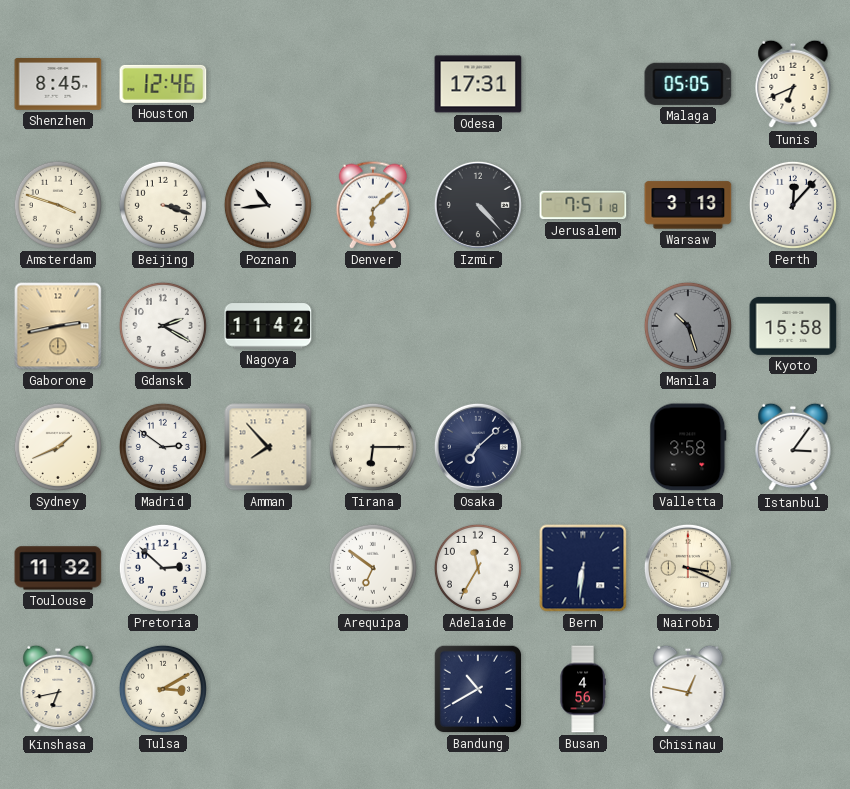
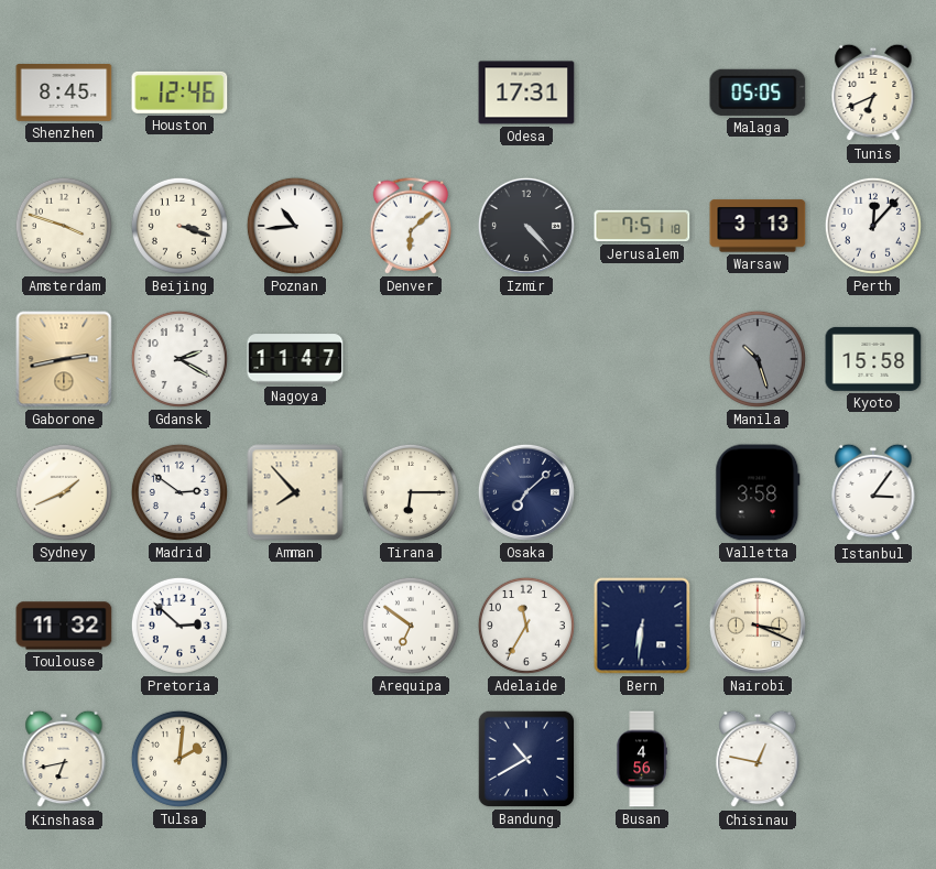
Nagoya: 11:42 -> 11:47
Tulsa: 3:10 -> 2:01
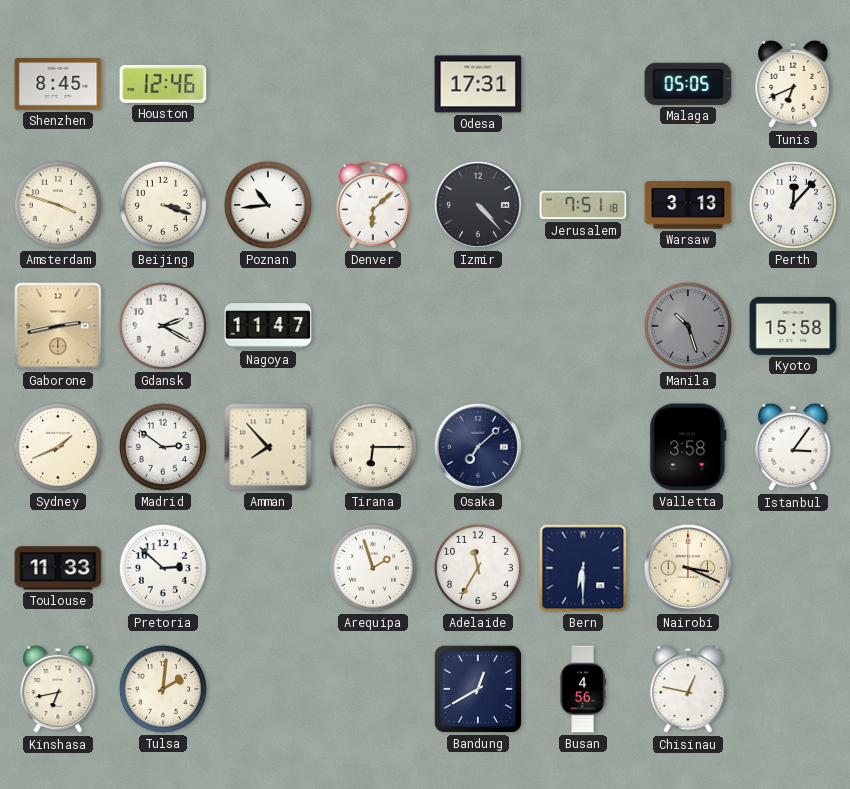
Toulouse: 11:32 -> 11:33
Arequipa: 6:51 -> 1:57
Bern: 6:31 -> 6:30
Bandung: 10:40 -> 12:40
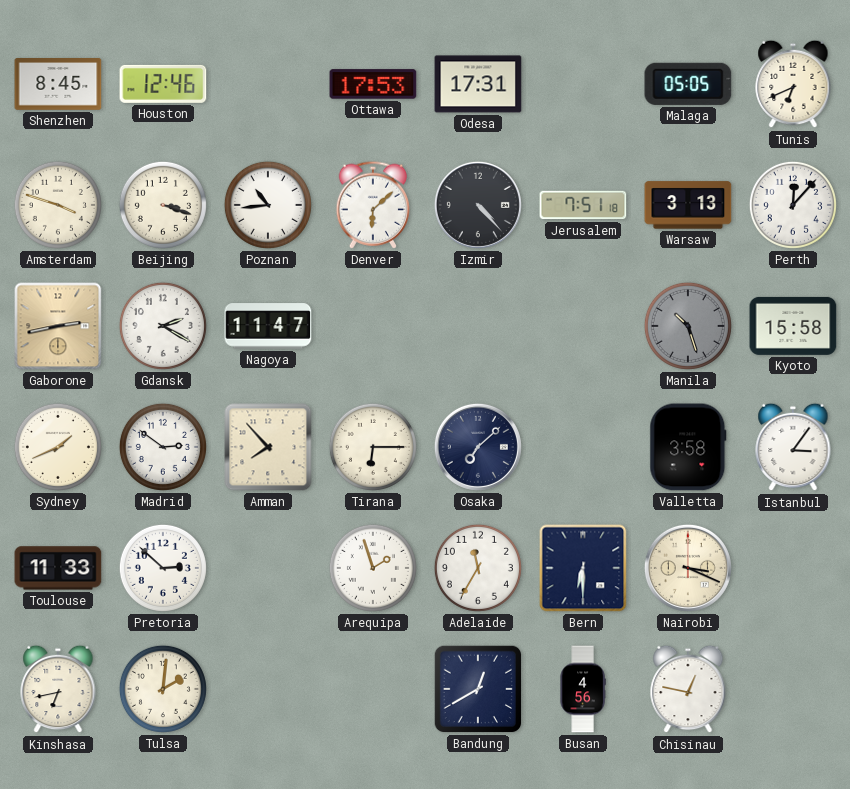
Ottawa: none -> 17:53
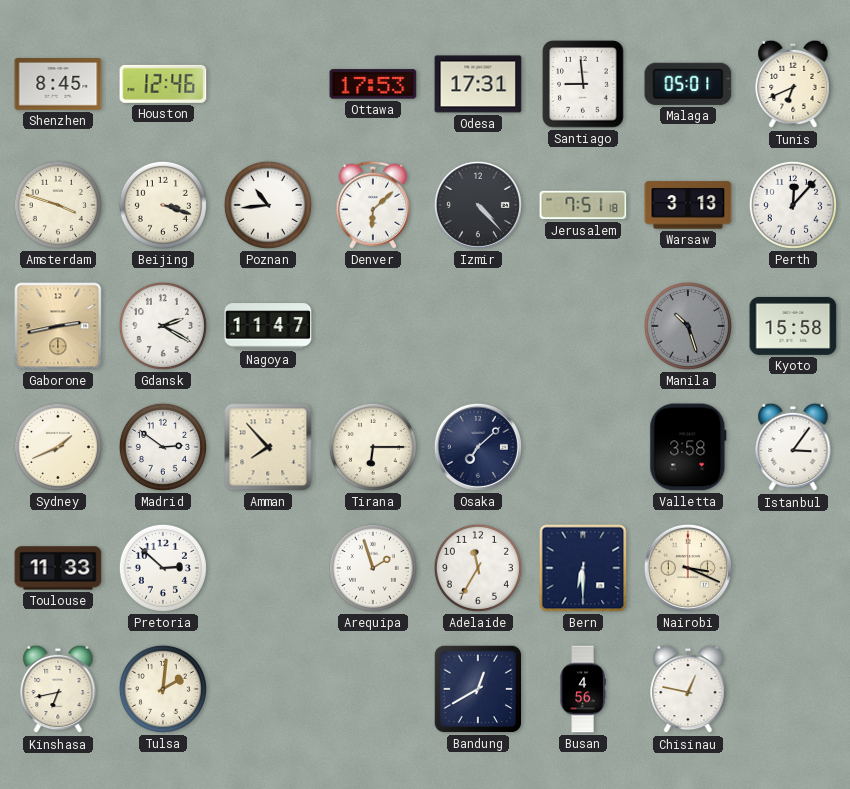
Santiago: none -> 8:59
Malaga: 05:05 -> 05:01
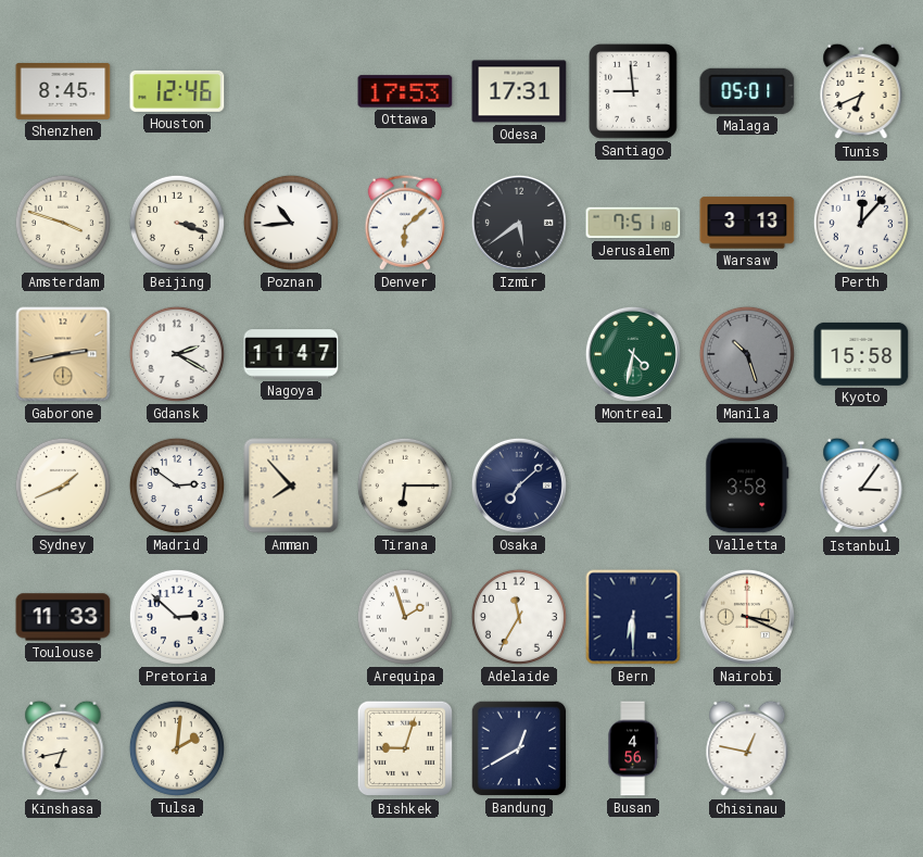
Izmir: 4:23 -> 5:39
Montreal: none -> 4:32
Bishkek: none -> 9:03
